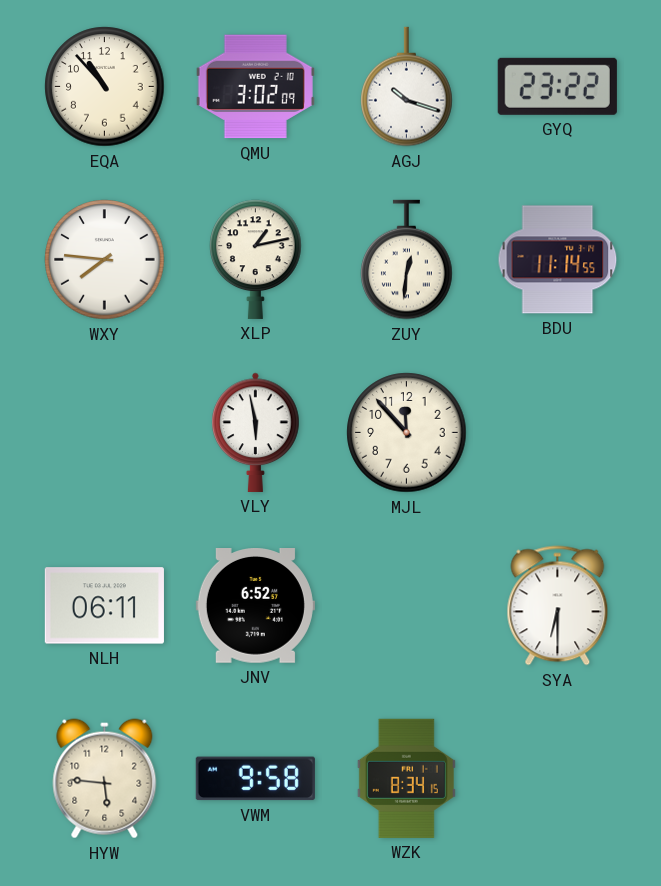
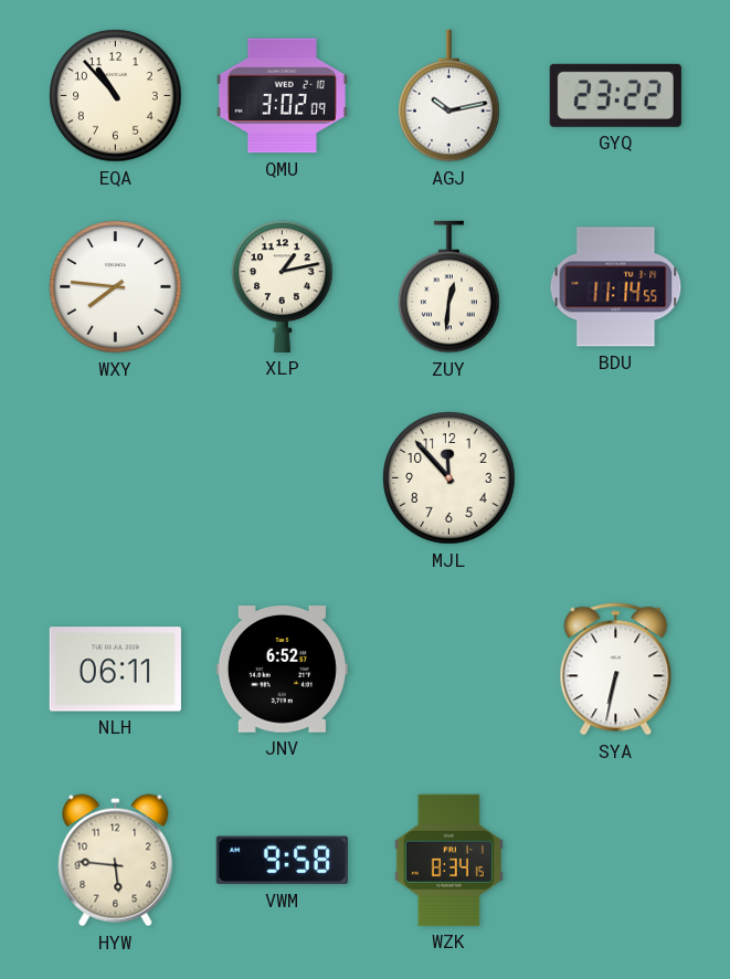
AGJ: 10:18 -> 10:13
VLY: 5:58 -> none
SYA: 6:30 -> 6:32
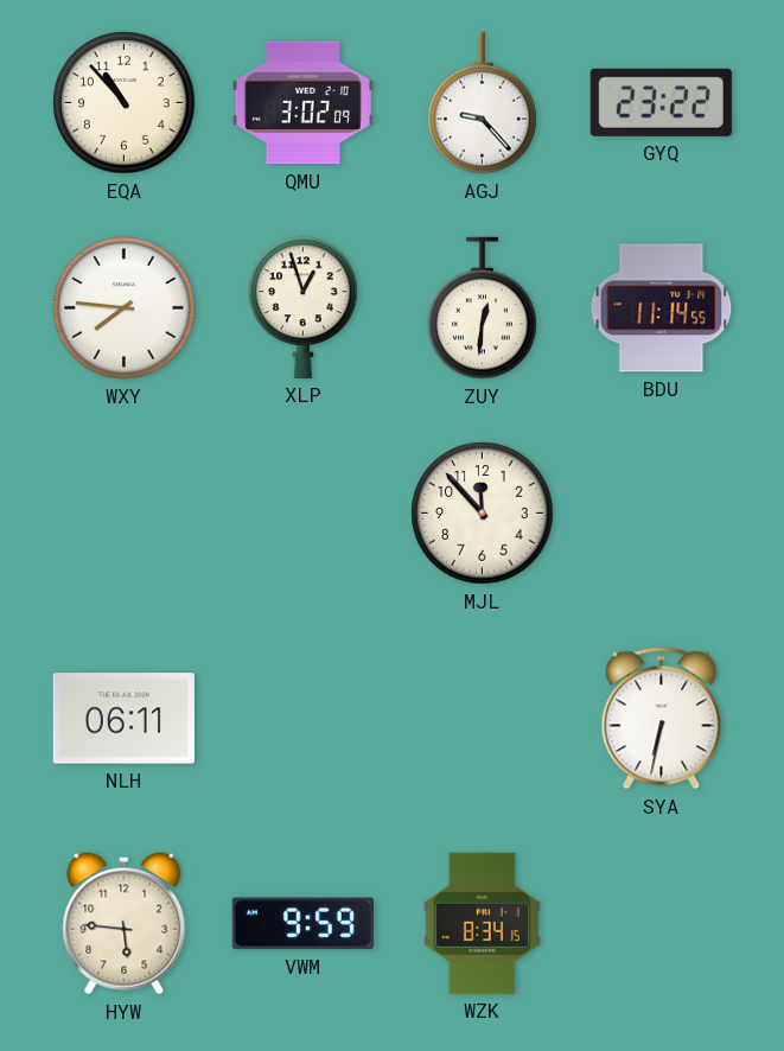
AGJ: 10:13 -> 9:23
XLP: 1:13 -> 12:57
JNV: 6:52 -> none
VWM: 9:58 -> 9:59
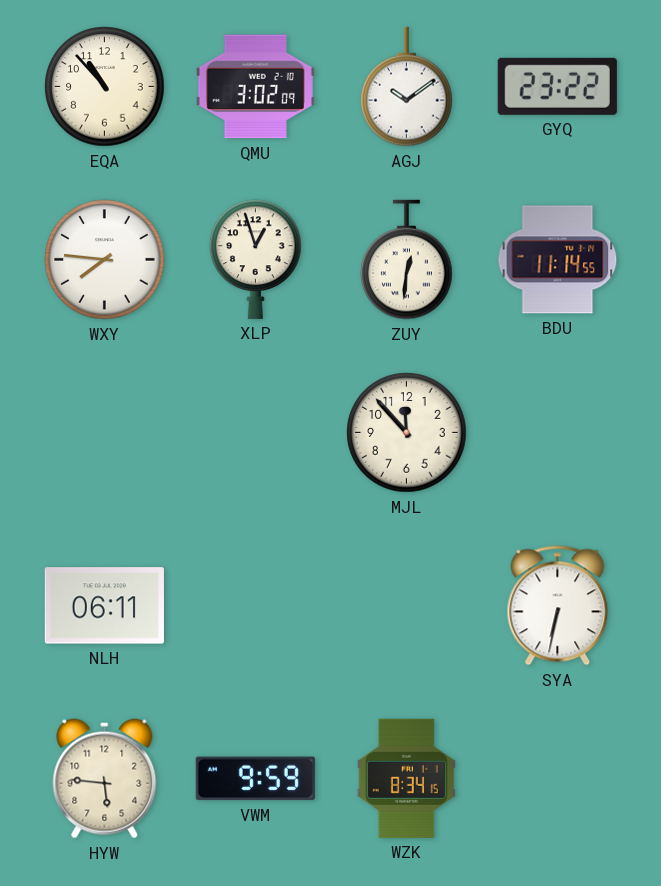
AGJ: 9:23 -> 10:09
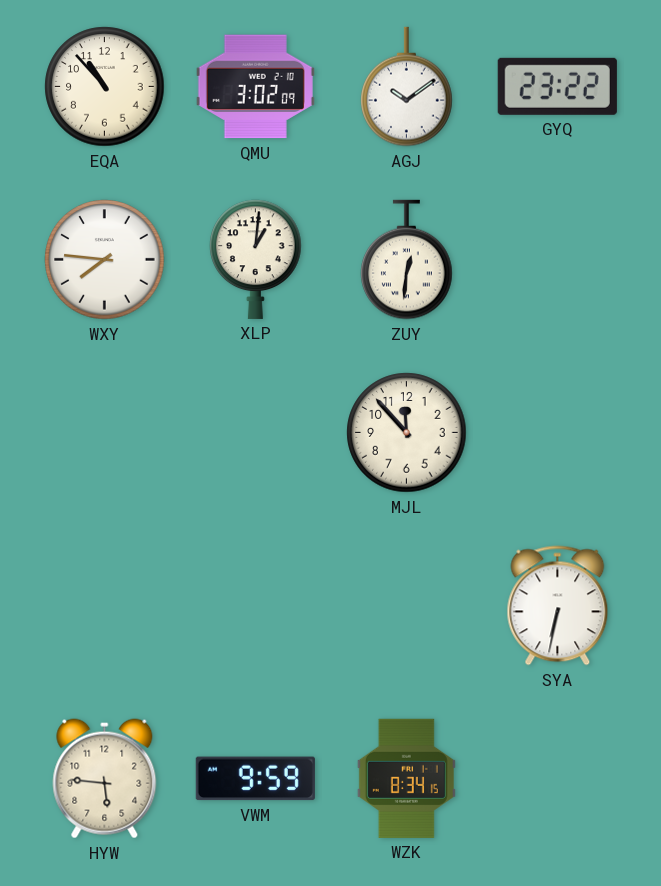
XLP: 12:57 -> 1:01
BDU: 11:14 -> none
NLH: 06:11 -> none
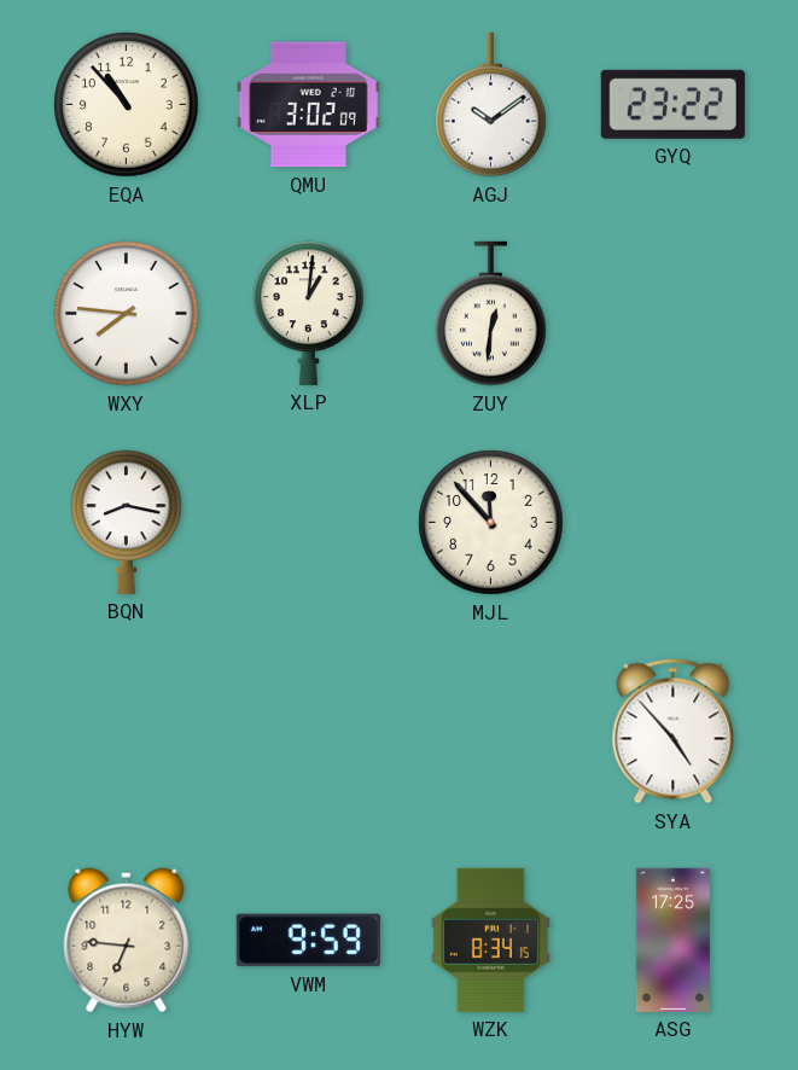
BQN: none -> 8:17
SYA: 6:32 -> 4:53
HYW: 5:46 -> 6:46
ASG: none -> 17:25
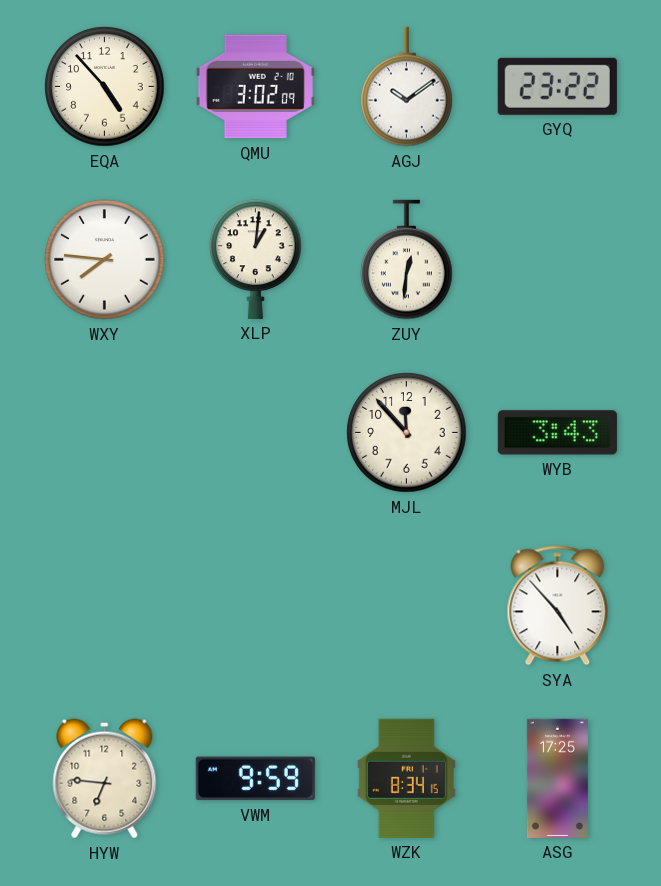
EQA: 10:53 -> 4:53
BQN: 8:17 -> none
WYB: none -> 3:43
